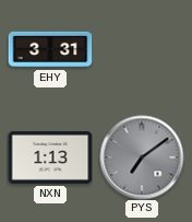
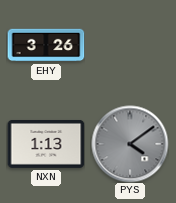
EHY: 3:31 -> 3:26
PYS: 7:09 -> 4:09
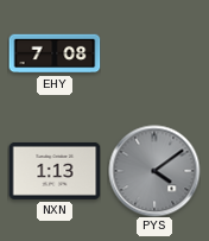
EHY: 3:26 -> 7:08
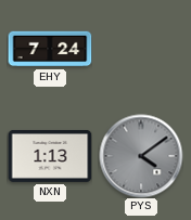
EHY: 7:08 -> 7:24
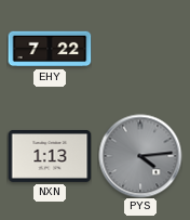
EHY: 7:24 -> 7:22
PYS: 4:09 -> 4:14
